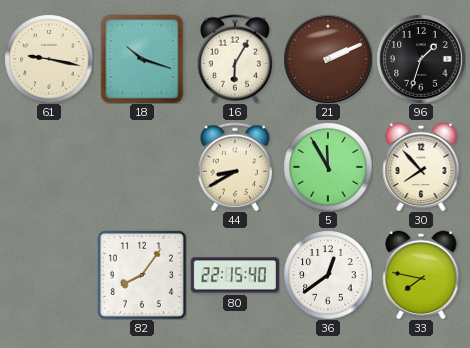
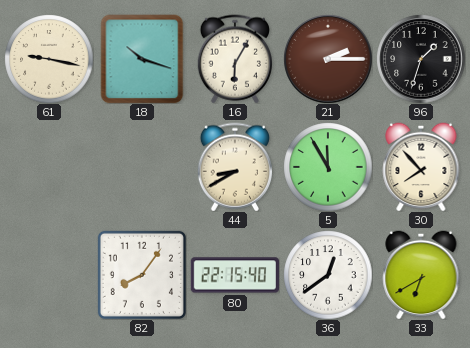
21: 2:11 -> 2:15
33: 7:47 -> 6:40
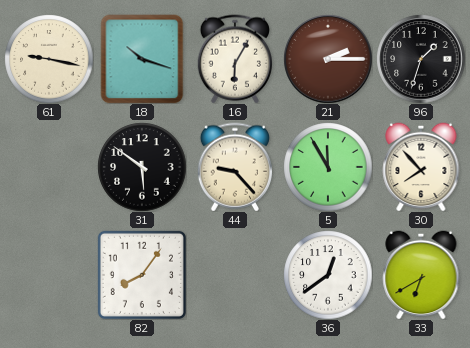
31: none -> 5:51
44: 8:40 -> 9:23
80: 22:15 -> none
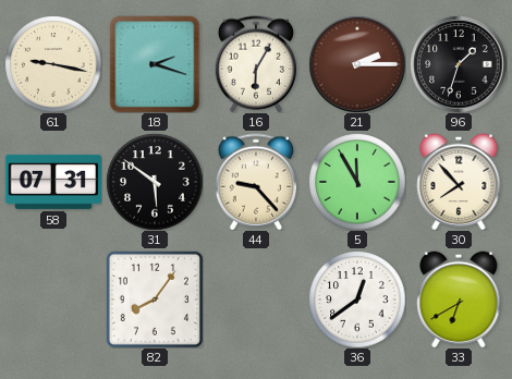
18: 10:18 -> 2:18
58: none -> 07:31
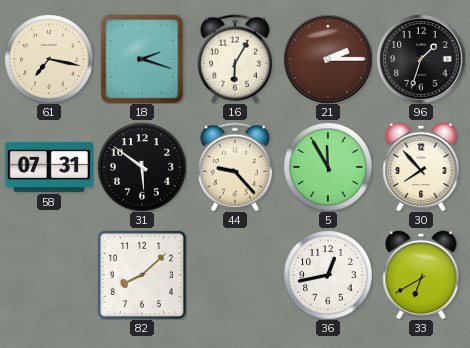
61: 9:17 -> 7:17
82: 8:06 -> 8:08
36: 12:39 -> 12:43
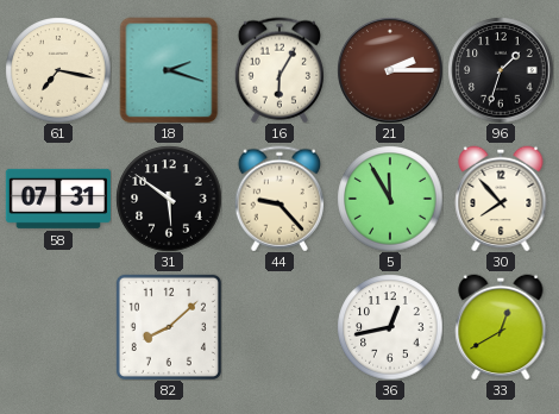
33: 6:40 -> 12:40
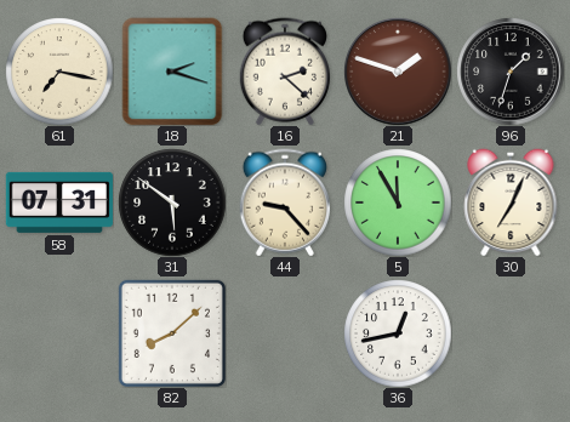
16: 6:05 -> 2:22
21: 2:15 -> 1:48
30: 7:53 -> 7:04
33: 12:40 -> none
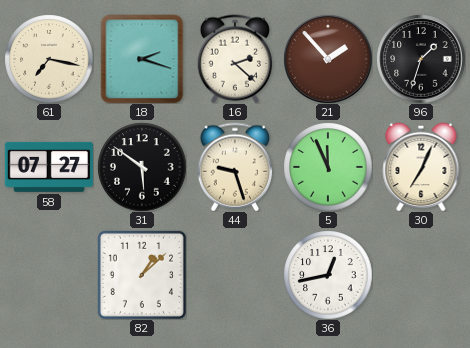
21: 1:48 -> 1:53
58: 07:31 -> 07:27
44: 9:23 -> 9:27
5: 11:55 -> 11:56
82: 8:08 -> 1:08
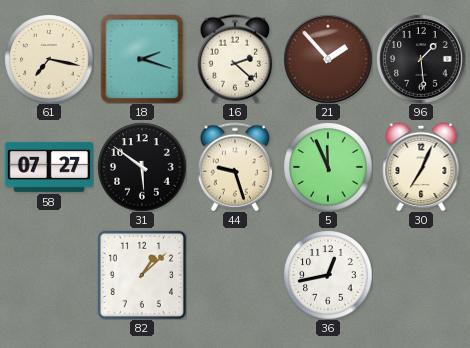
96: 1:33 -> 1:29
